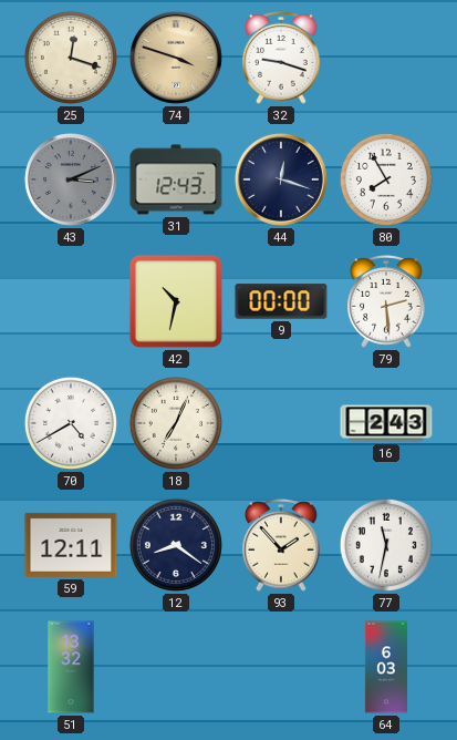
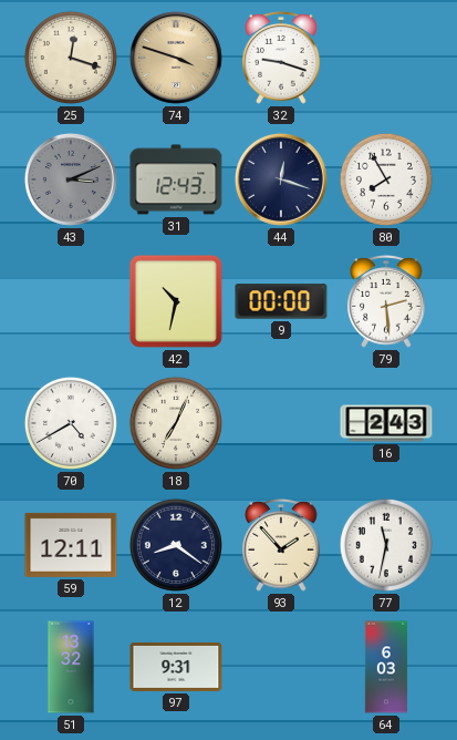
97: none -> 9:31
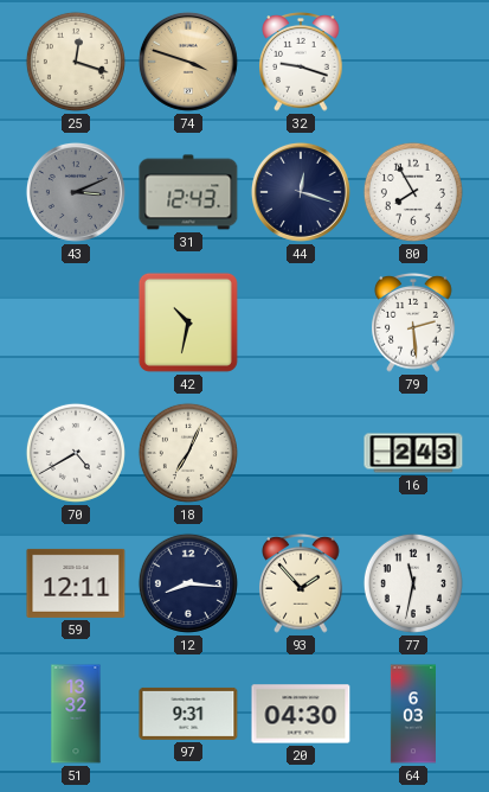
9: 00:00 -> none
12: 8:21 -> 8:16
20: none -> 04:30
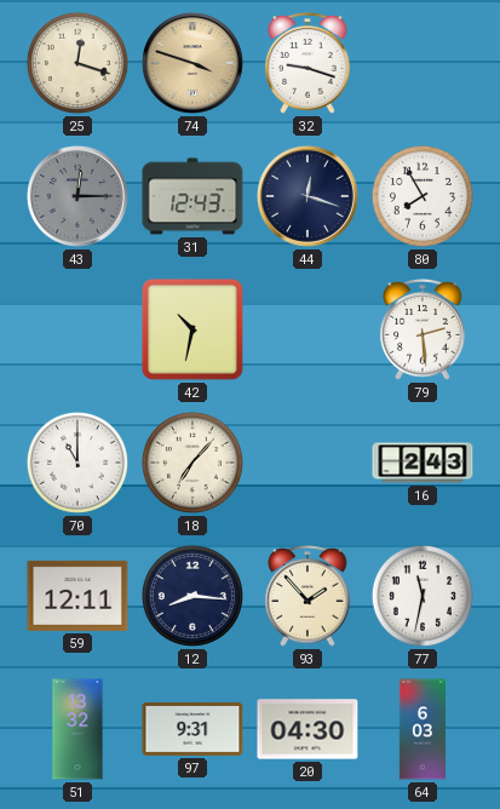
43: 3:11 -> 12:15
70: 4:40 -> 11:00
18: 7:04 -> 7:07
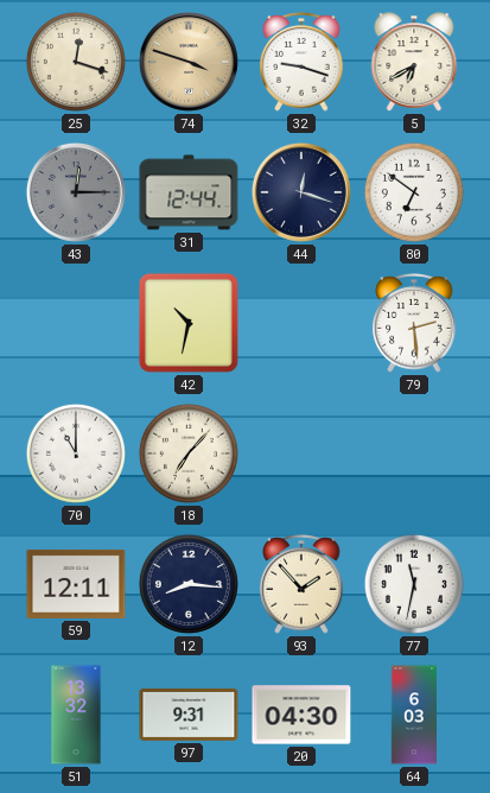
5: none -> 6:40
31: 12:43 -> 12:44
80: 7:55 -> 6:51
16: 2:43 -> none
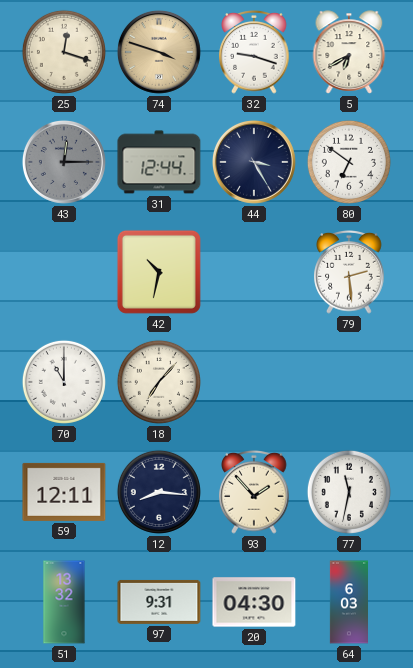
44: 12:18 -> 3:25
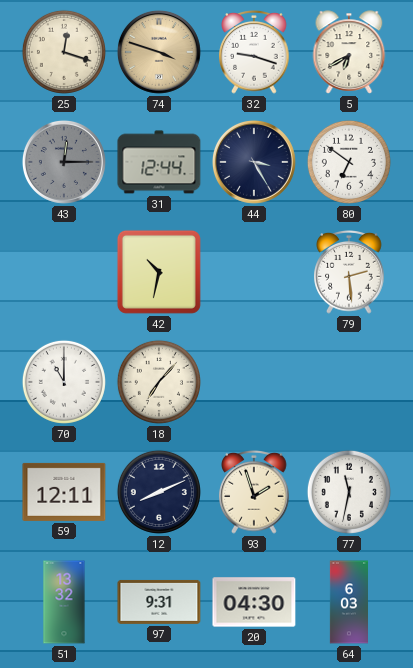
12: 8:16 -> 8:11
93: 1:53 -> 1:57
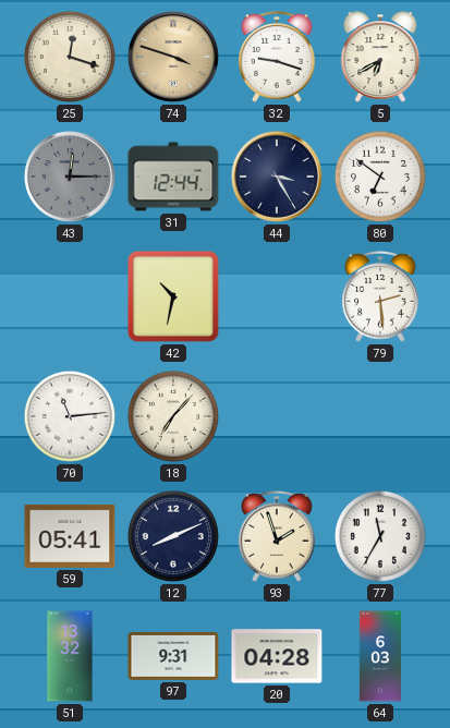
70: 11:00 -> 11:14
59: 12:11 -> 05:41
77: 11:32 -> 11:35
20: 04:30 -> 04:28
